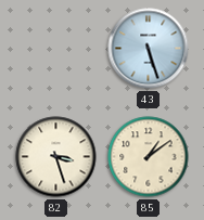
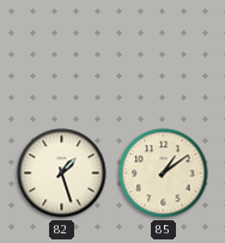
43: 5:27 -> none
82: 3:27 -> 1:27
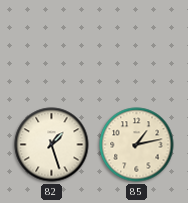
85: 1:09 -> 1:13
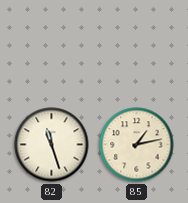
82: 1:27 -> 11:27
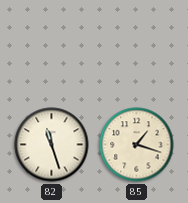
85: 1:13 -> 1:18
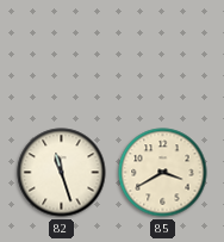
85: 1:18 -> 3:40
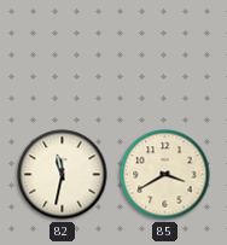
82: 11:27 -> 11:32
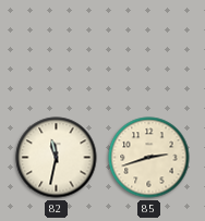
85: 3:40 -> 2:42
